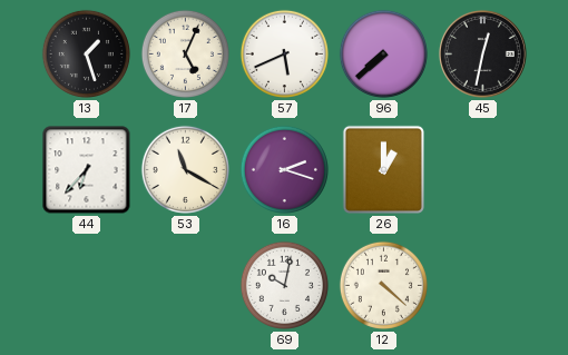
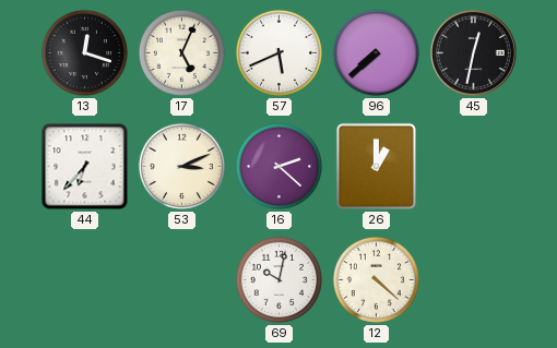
13: 1:27 -> 12:18
53: 11:20 -> 3:11
16: 2:18 -> 2:22
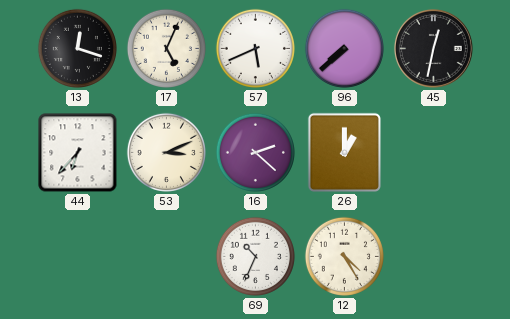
69: 10:02 -> 10:34
12: 4:22 -> 4:25
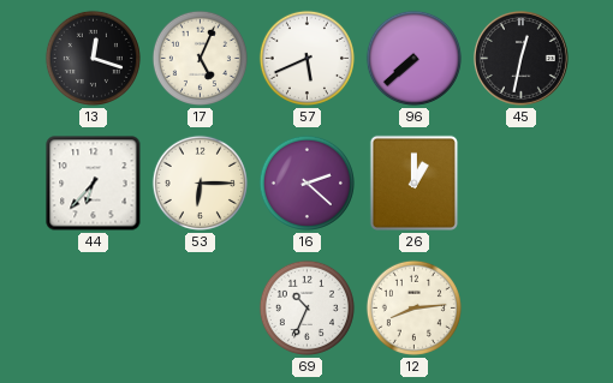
53: 3:11 -> 6:15
12: 4:25 -> 8:14
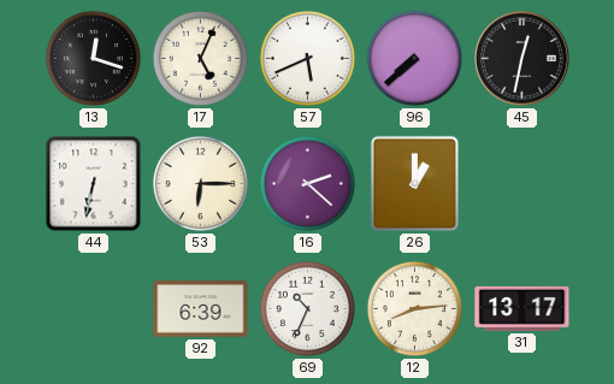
44: 6:37 -> 6:32
92: none -> 6:39
31: none -> 13:17
